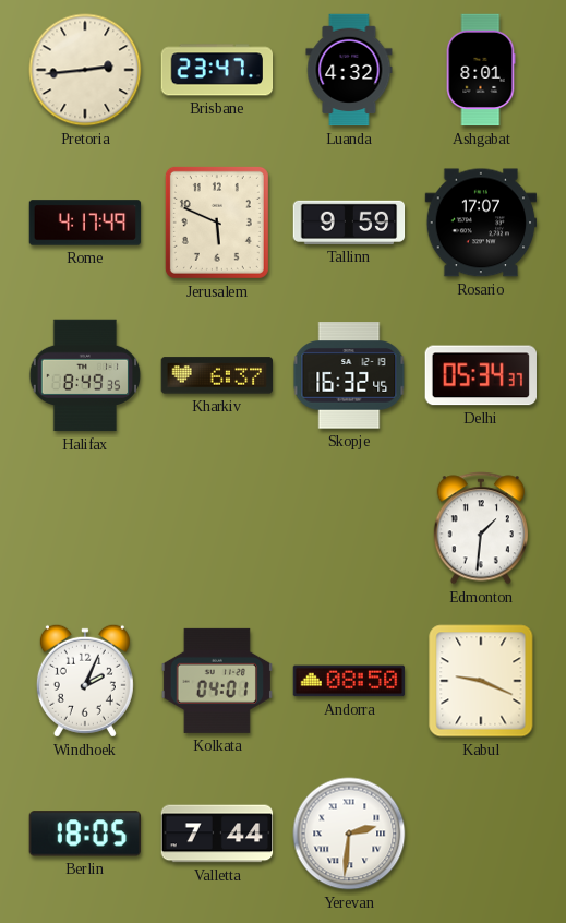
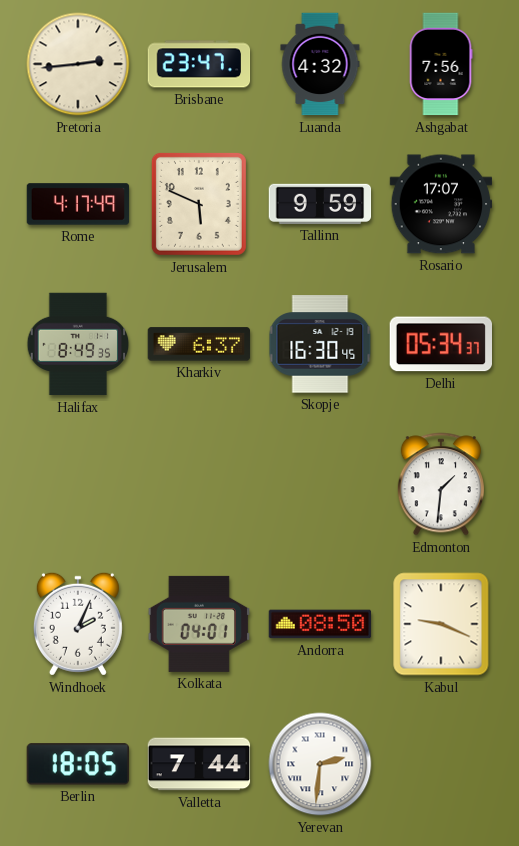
Ashgabat: 8:01 -> 7:56
Skopje: 16:32 -> 16:30
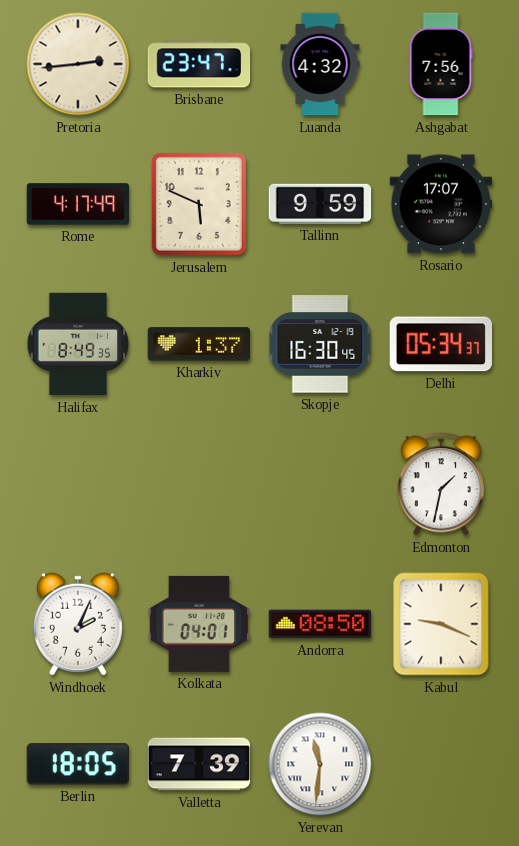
Kharkiv: 6:37 -> 1:37
Edmonton: 1:31 -> 1:32
Valletta: 7:44 -> 7:39
Yerevan: 2:31 -> 11:31
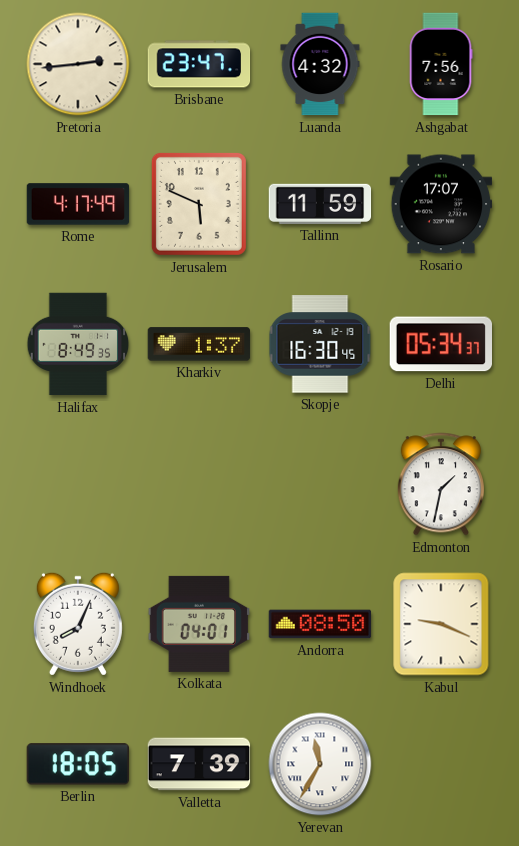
Tallinn: 9:59 -> 11:59
Windhoek: 2:04 -> 8:04
Yerevan: 11:31 -> 11:35
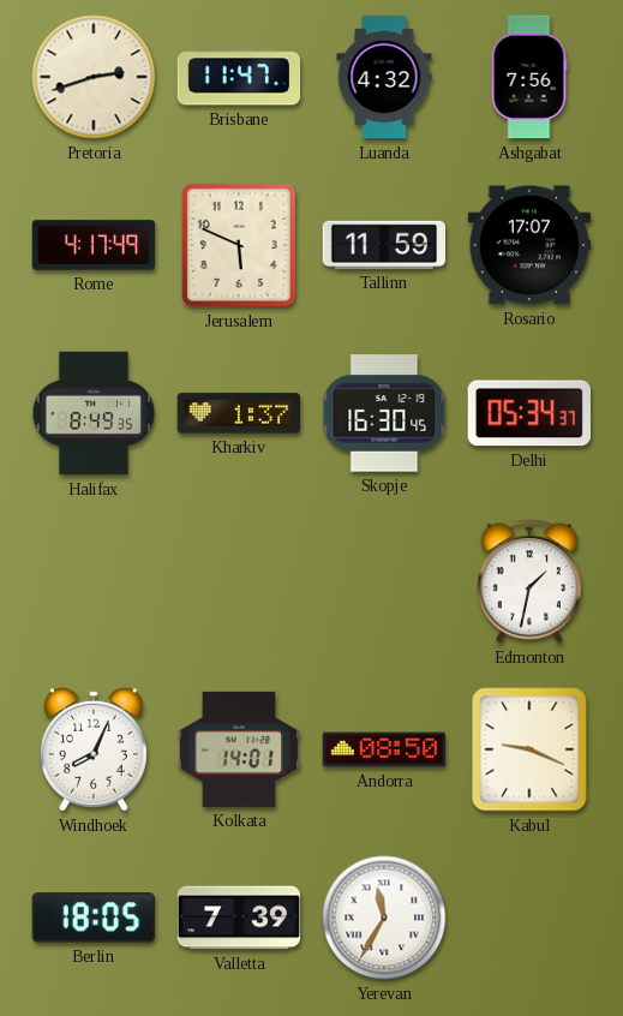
Pretoria: 2:44 -> 2:42
Brisbane: 23:47 -> 11:47
Kolkata: 04:01 -> 14:01
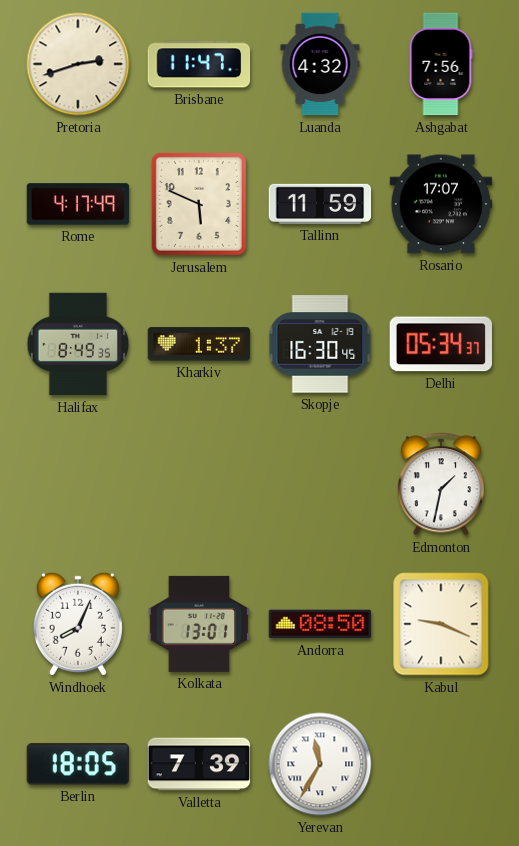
Kolkata: 14:01 -> 13:01
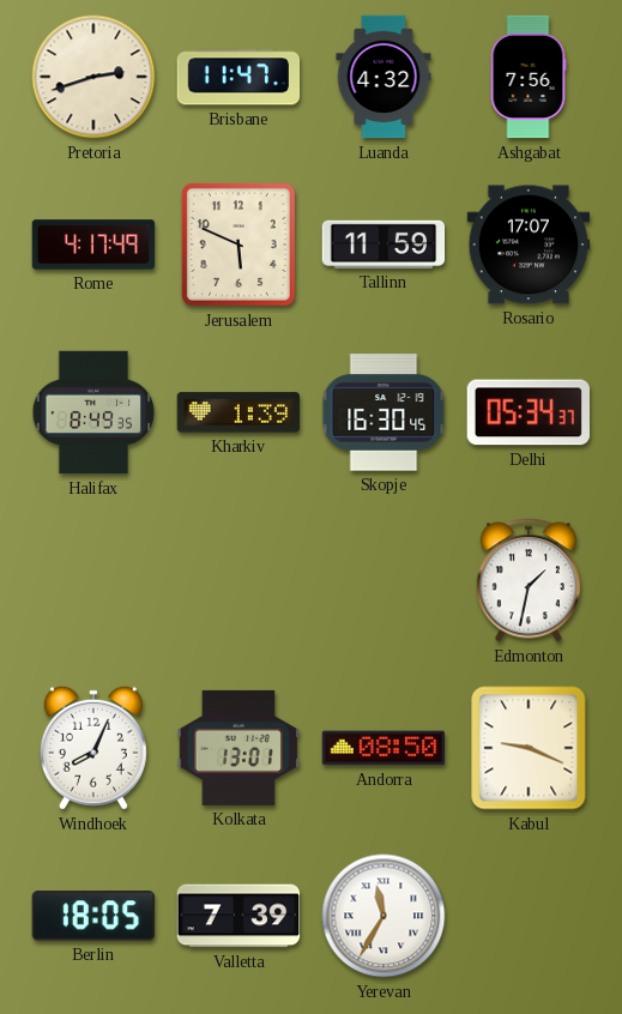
Kharkiv: 1:37 -> 1:39
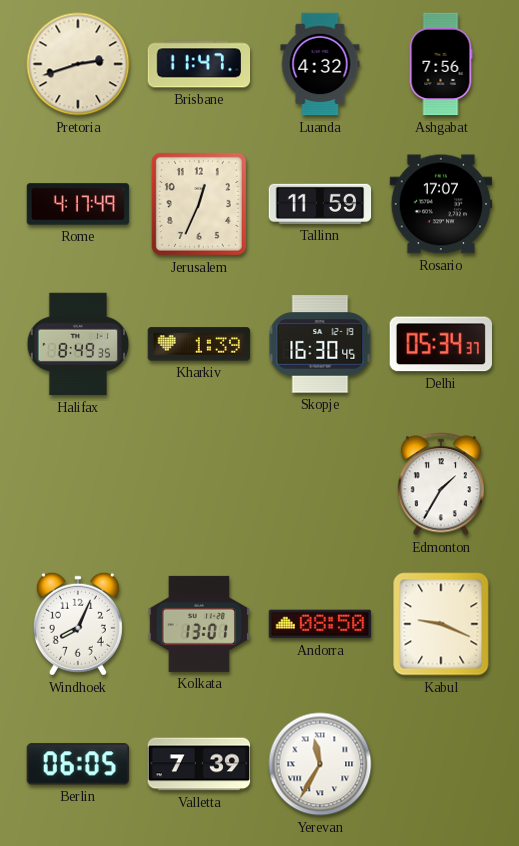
Jerusalem: 5:49 -> 12:34
Edmonton: 1:32 -> 1:35
Berlin: 18:05 -> 06:05
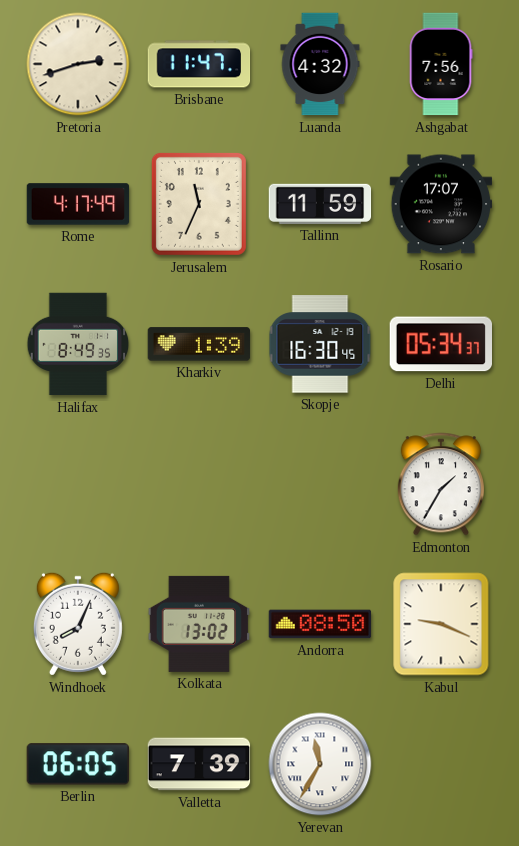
Jerusalem: 12:34 -> 11:34
Kolkata: 13:01 -> 13:02
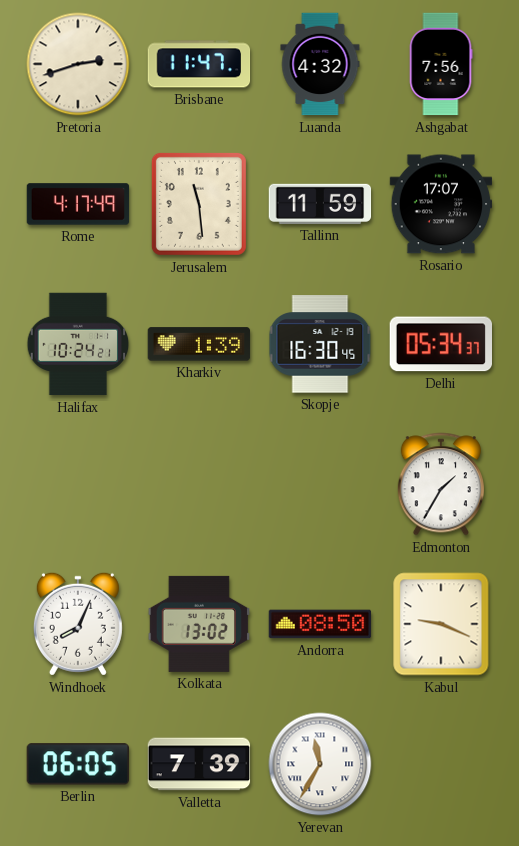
Jerusalem: 11:34 -> 11:29
Halifax: 8:49 -> 10:24
